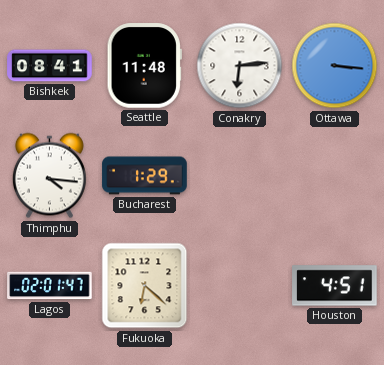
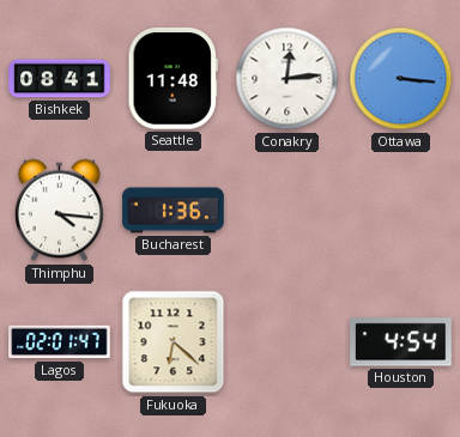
Conakry: 6:14 -> 12:14
Bucharest: 1:29 -> 1:36
Houston: 4:51 -> 4:54
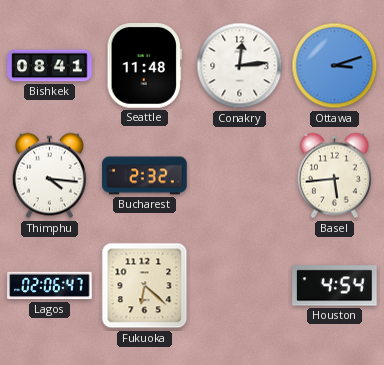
Ottawa: 3:16 -> 3:12
Bucharest: 1:36 -> 2:32
Basel: none -> 5:44
Lagos: 02:01 -> 02:06
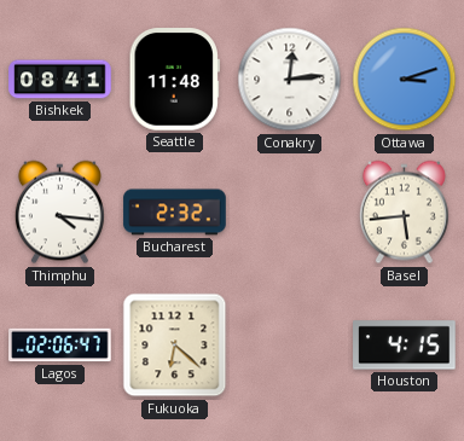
Houston: 4:54 -> 4:15
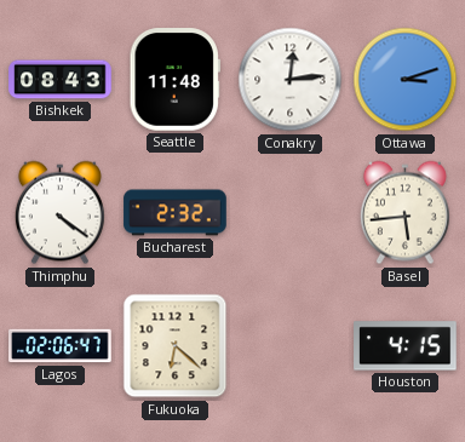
Bishkek: 08:41 -> 08:43
Thimphu: 4:16 -> 4:21
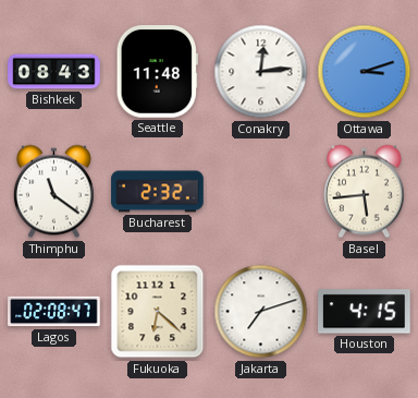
Thimphu: 4:21 -> 11:21
Lagos: 02:06 -> 02:08
Jakarta: none -> 7:12
